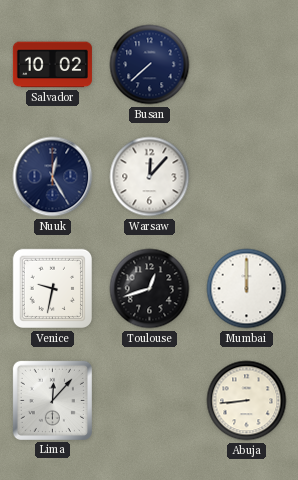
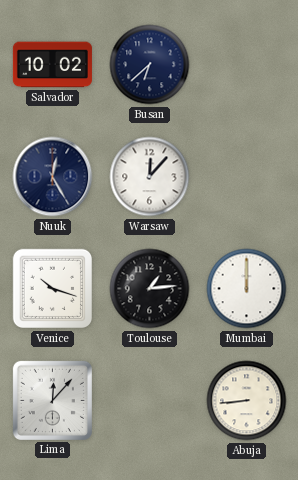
Busan: 7:38 -> 6:38
Venice: 9:32 -> 10:18
Toulouse: 12:42 -> 1:14
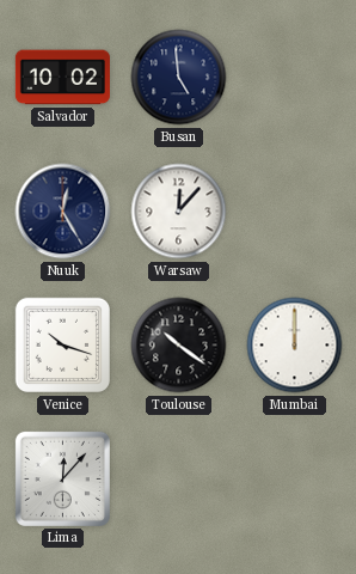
Busan: 6:38 -> 4:59
Toulouse: 1:14 -> 10:21
Abuja: 8:44 -> none
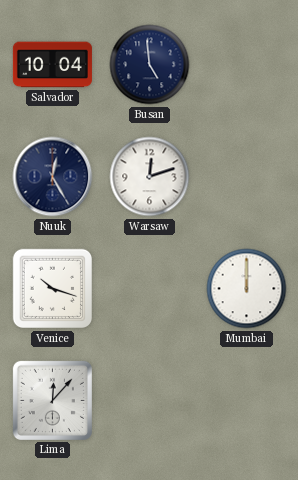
Salvador: 10:02 -> 10:04
Warsaw: 12:07 -> 12:12
Toulouse: 10:21 -> none
